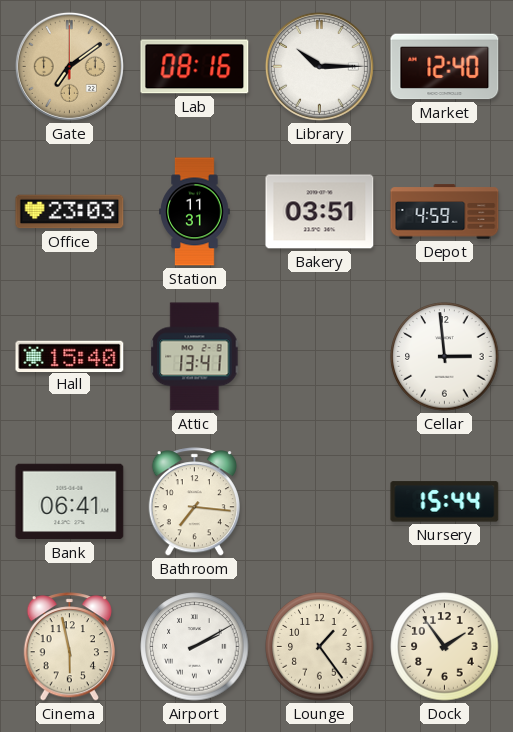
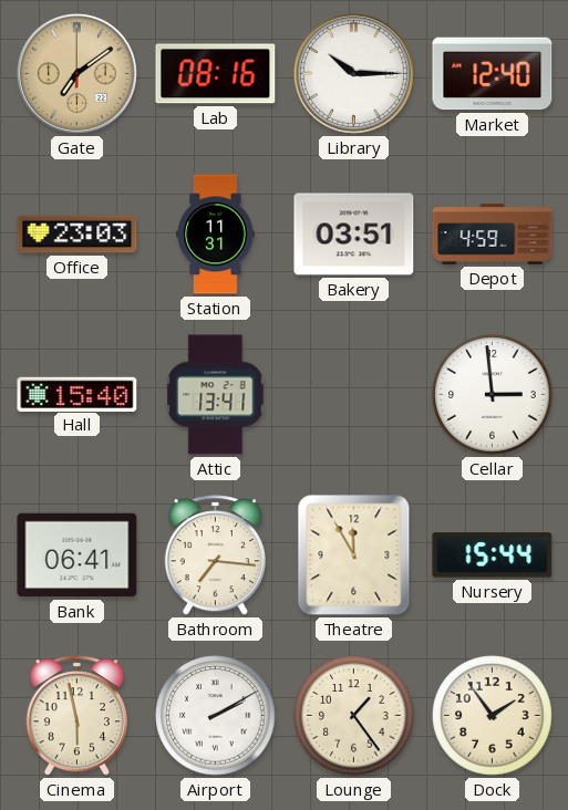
Theatre: none -> 11:55
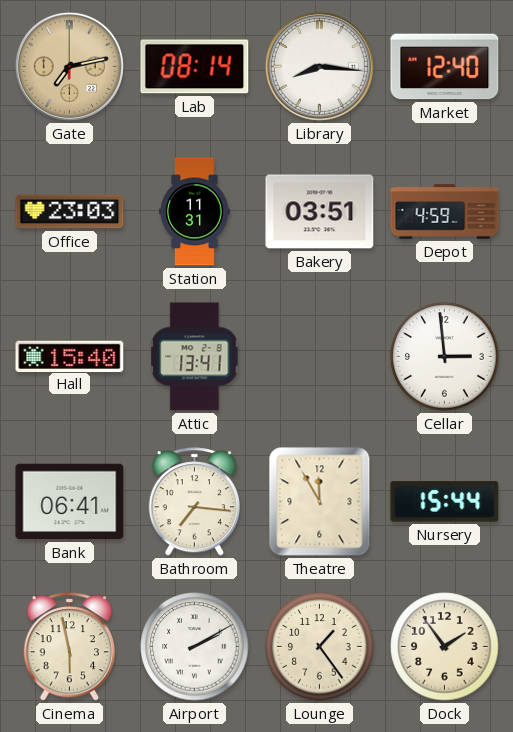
Gate: 7:09 -> 7:13
Lab: 08:16 -> 08:14
Library: 10:15 -> 8:16
